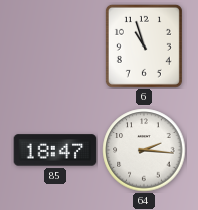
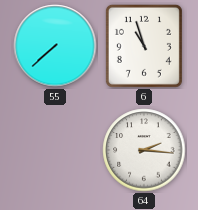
55: none -> 7:38
85: 18:47 -> none
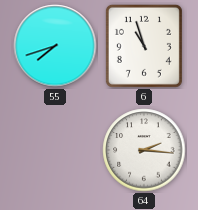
55: 7:38 -> 7:42
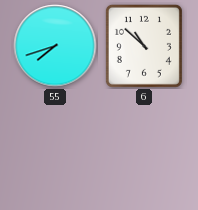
6: 10:57 -> 10:52
64: 2:16 -> none
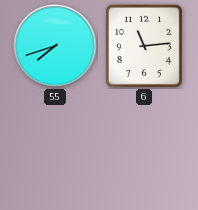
6: 10:52 -> 11:14
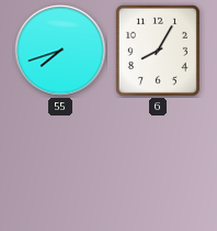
6: 11:14 -> 8:05
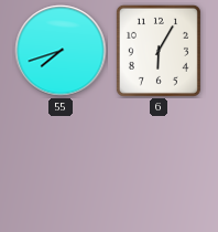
6: 8:05 -> 6:05
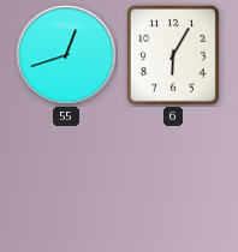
55: 7:42 -> 12:42
